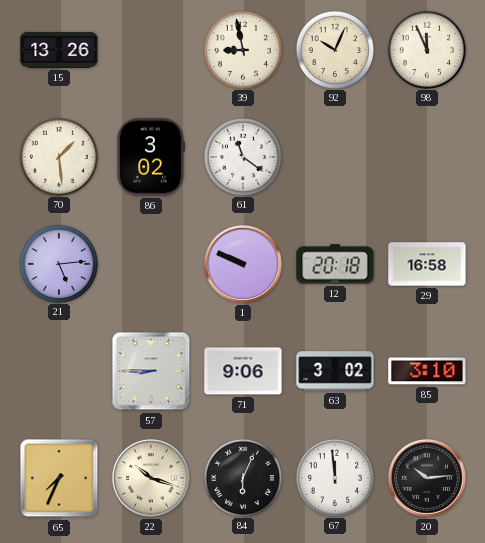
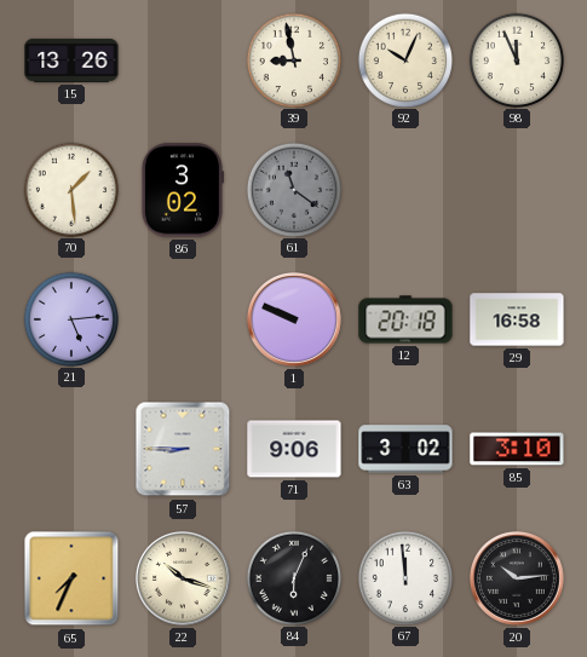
61 dial: white -> grey
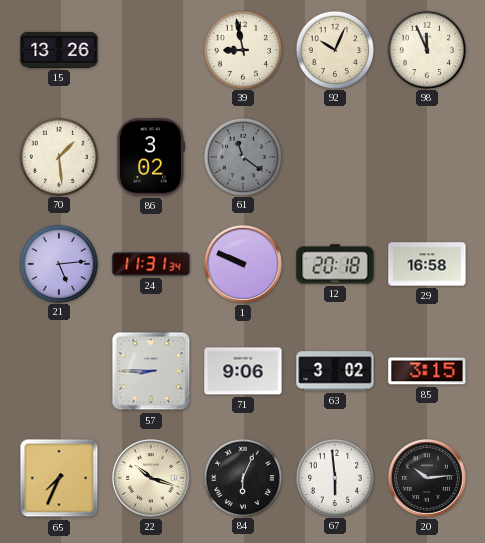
24: none -> 11:31
85: 3:10 -> 3:15
67: 11:59 -> 5:59
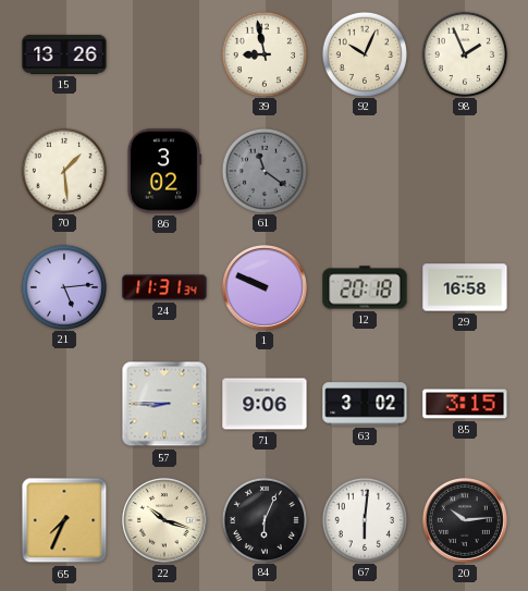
98: 11:56 -> 1:56
67: 5:59 -> 6:01
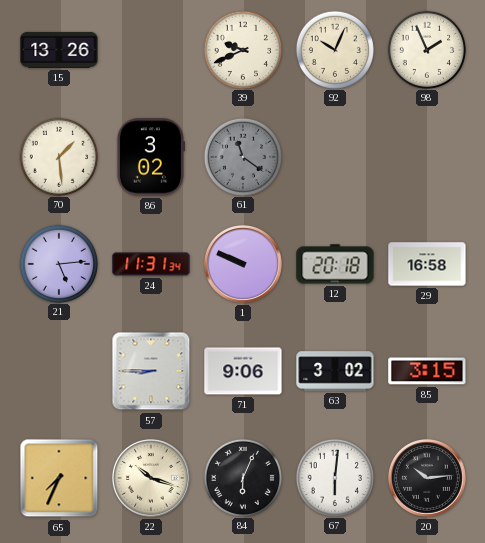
39: 8:58 -> 9:41
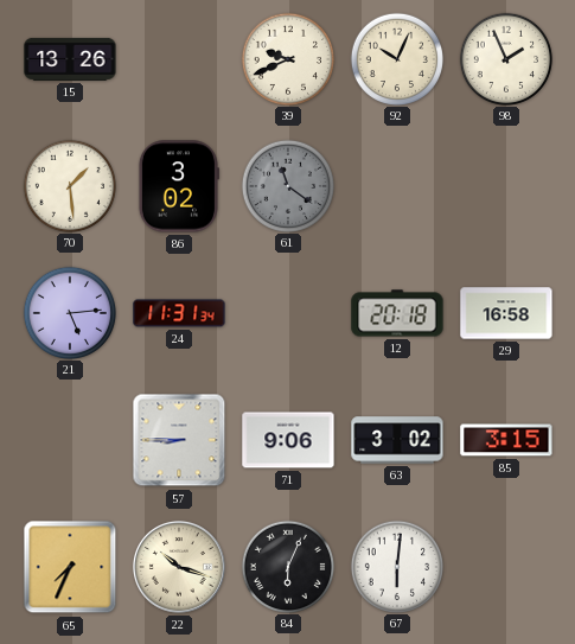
1: 9:49 -> none
20: 10:14 -> none
